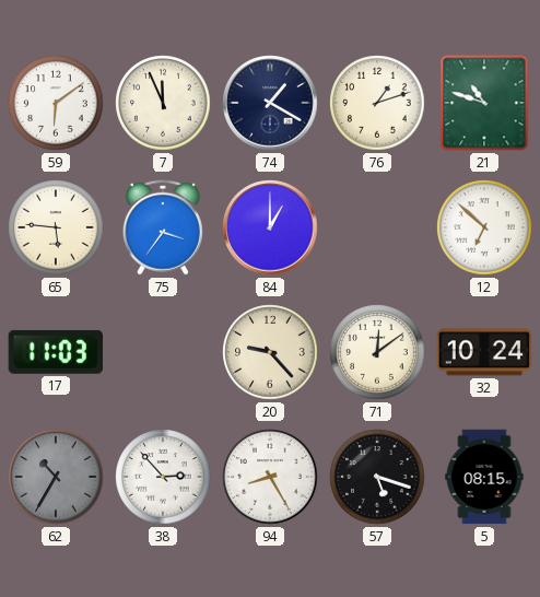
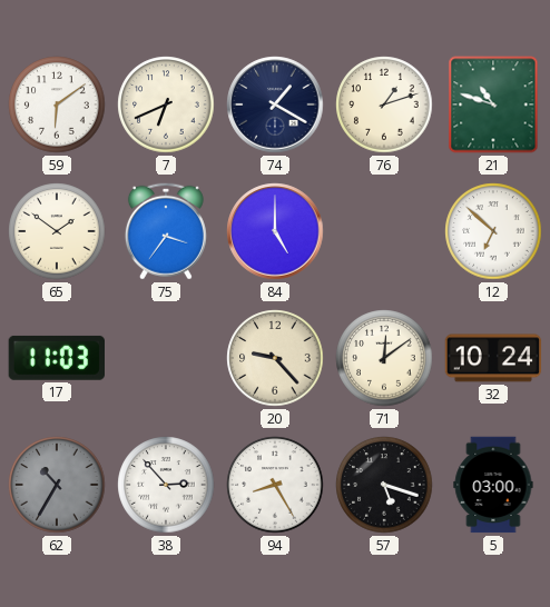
7: 11:56 -> 6:41
65: 5:46 -> 1:51
84: 1:00 -> 5:00
5: 08:15 -> 03:00
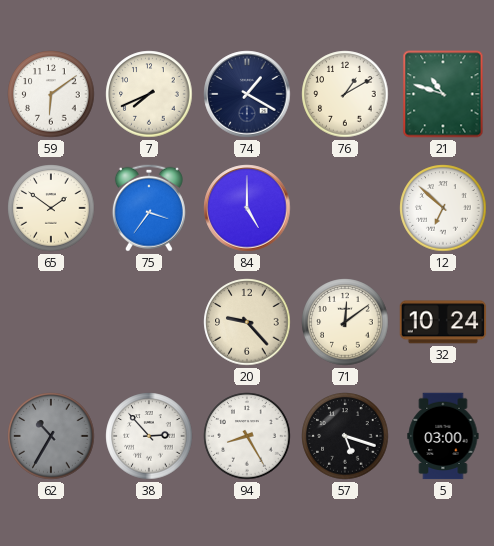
7: 6:41 -> 7:41
76: 1:12 -> 1:10
17: 11:03 -> none
